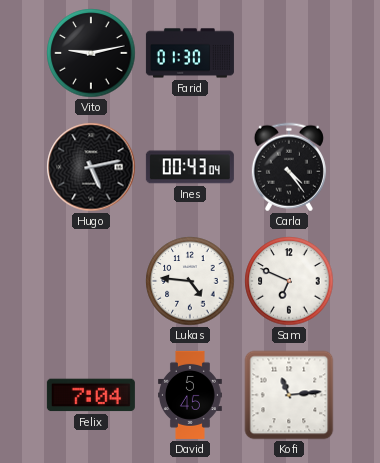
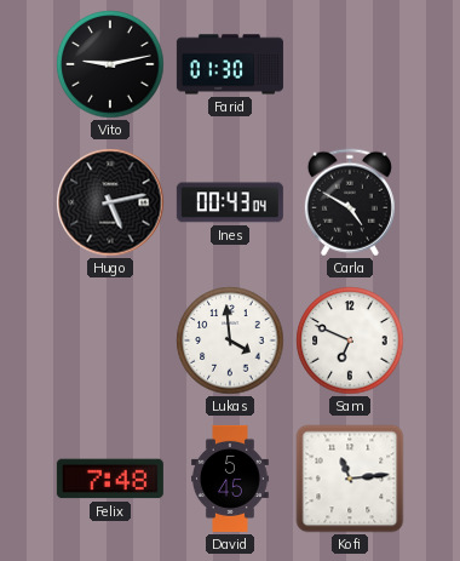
Carla: 4:24 -> 4:50
Lukas: 4:46 -> 3:59
Felix: 7:04 -> 7:48
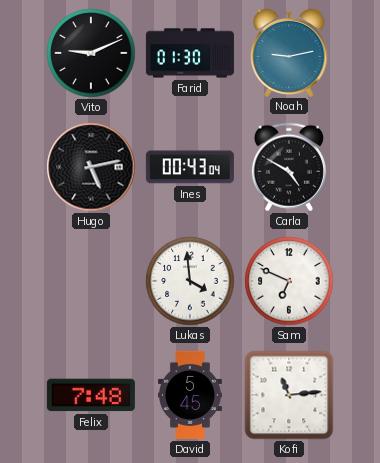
Vito: 9:13 -> 9:11
Noah: none -> 9:13
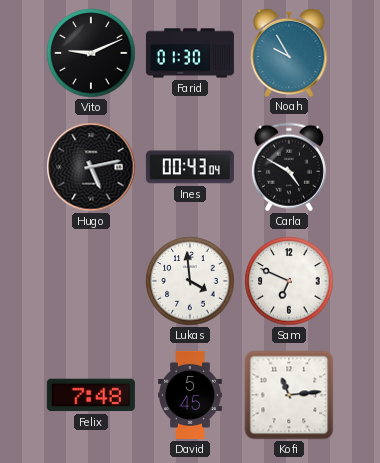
Noah: 9:13 -> 9:55
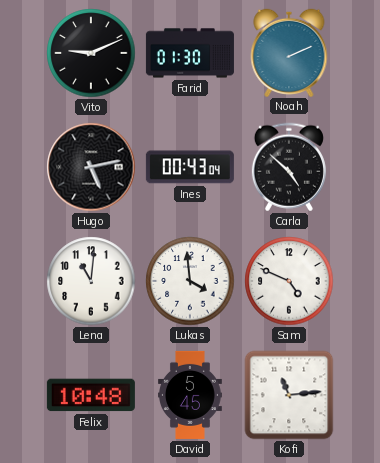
Noah: 9:55 -> 2:11
Carla: 4:50 -> 4:52
Lena: none -> 11:01
Sam: 6:49 -> 4:49
Felix: 7:48 -> 10:48
